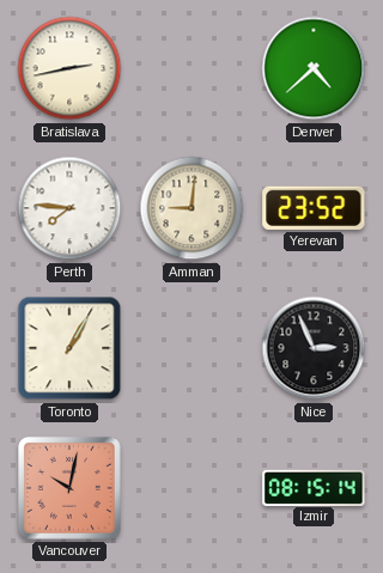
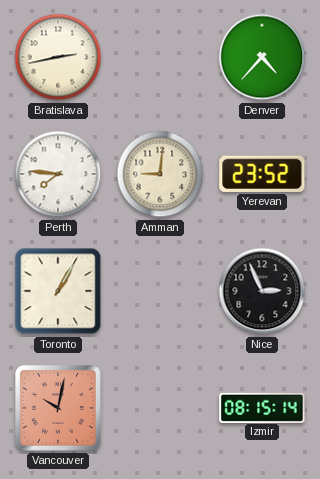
Denver: 4:38 -> 4:37
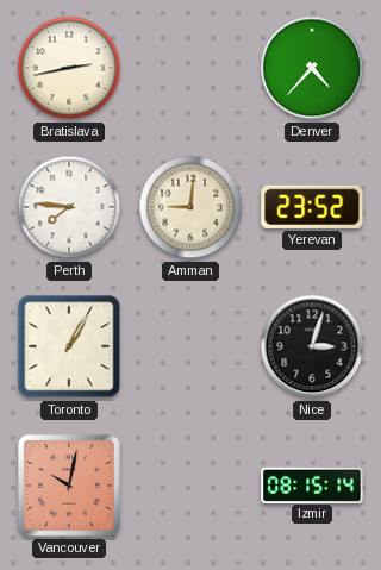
Nice: 2:56 -> 3:03
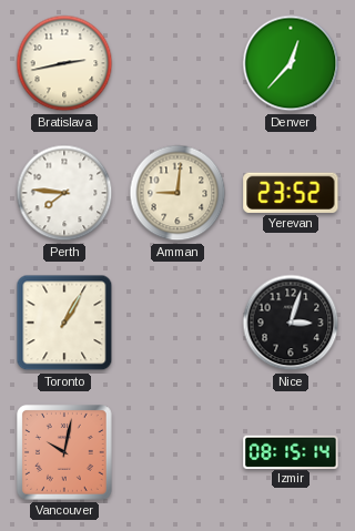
Denver: 4:37 -> 12:37
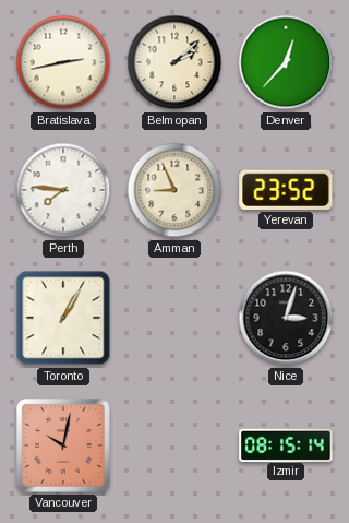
Belmopan: none -> 2:08
Amman: 9:01 -> 8:56
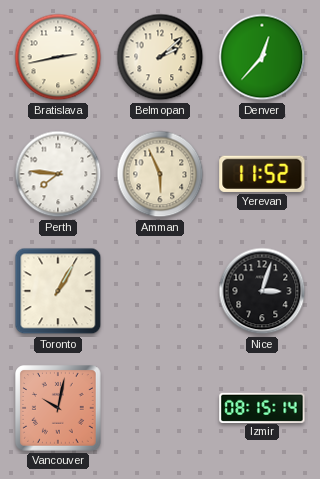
Amman: 8:56 -> 5:56
Yerevan: 23:52 -> 11:52
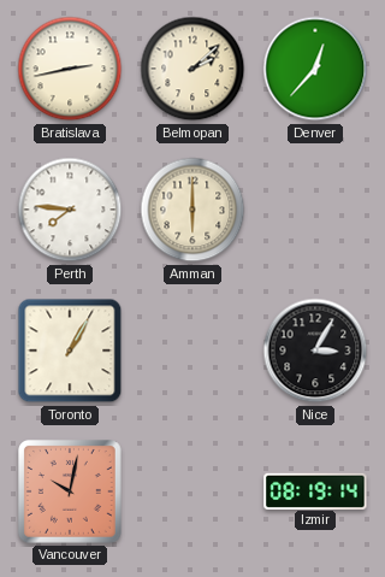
Amman: 5:56 -> 6:00
Yerevan: 11:52 -> none
Nice: 3:03 -> 3:05
Izmir: 08:15 -> 08:19
